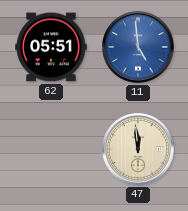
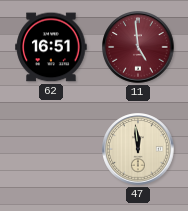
62: 05:51 -> 16:51
11 dial: blue -> burgundy
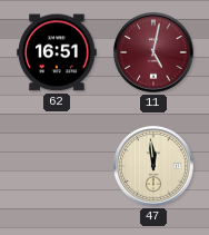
11: 4:59 -> 5:02
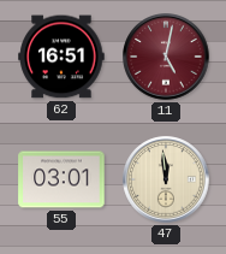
55: none -> 03:01
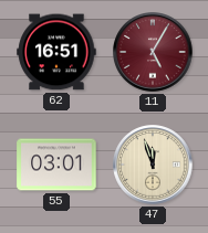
11: 5:02 -> 5:05
47: 11:59 -> 11:57
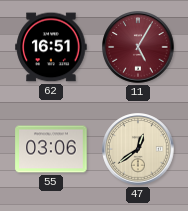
55: 03:01 -> 03:06
47: 11:57 -> 12:39
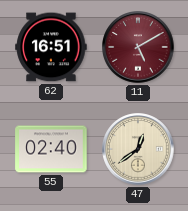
11: 5:05 -> 5:10
55: 03:06 -> 02:40
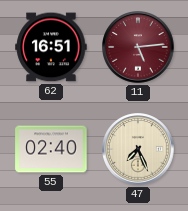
11: 5:10 -> 5:14
47: 12:39 -> 7:26
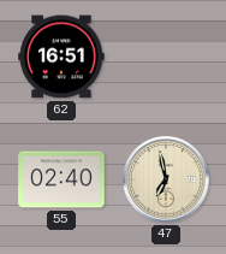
11: 5:14 -> none
47: 7:26 -> 6:58
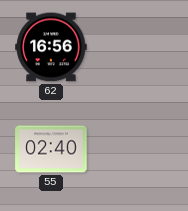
62: 16:51 -> 16:56
47: 6:58 -> none
